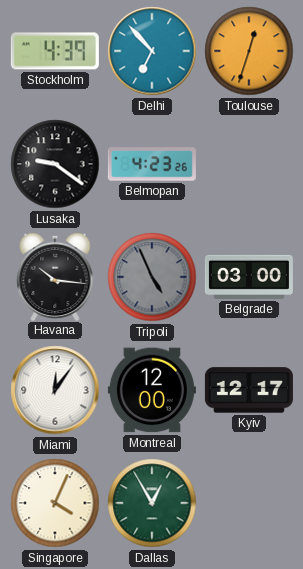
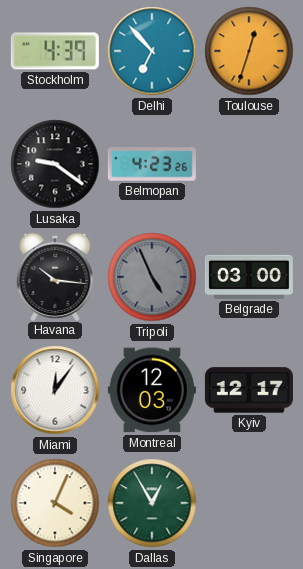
Montreal: 12:00 -> 12:03
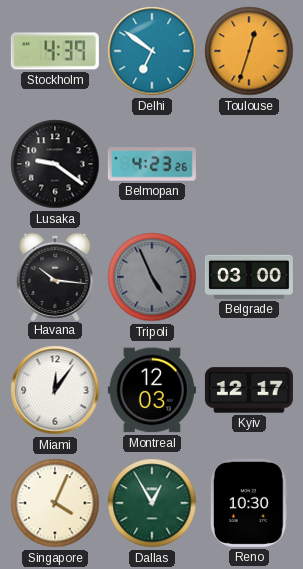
Delhi: 6:53 -> 6:51
Reno: none -> 10:30
